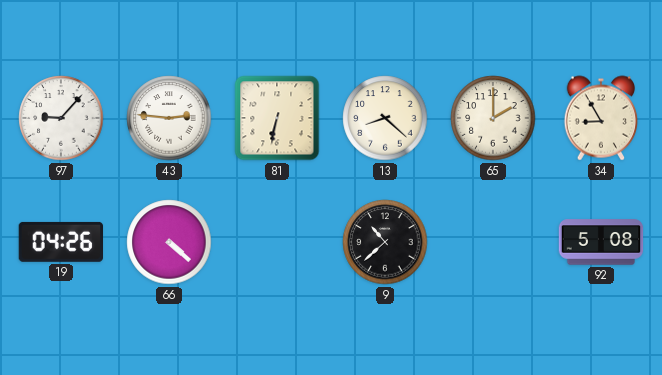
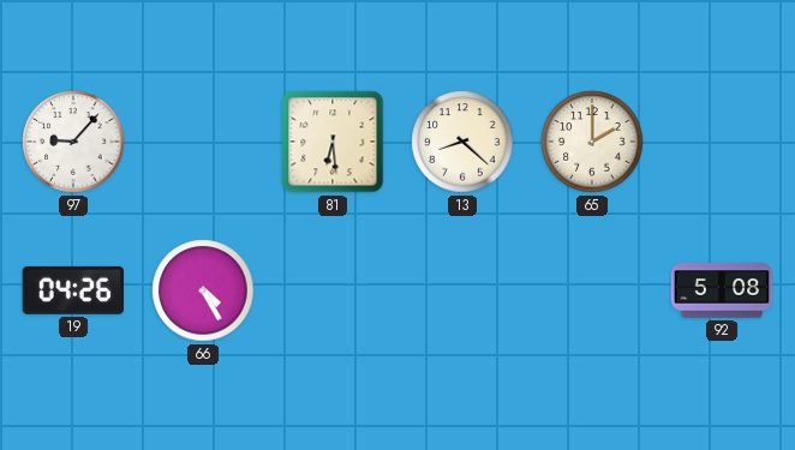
43: 2:46 -> none
81: 6:32 -> 6:29
34: 8:55 -> none
66: 4:22 -> 4:25
9: 10:38 -> none
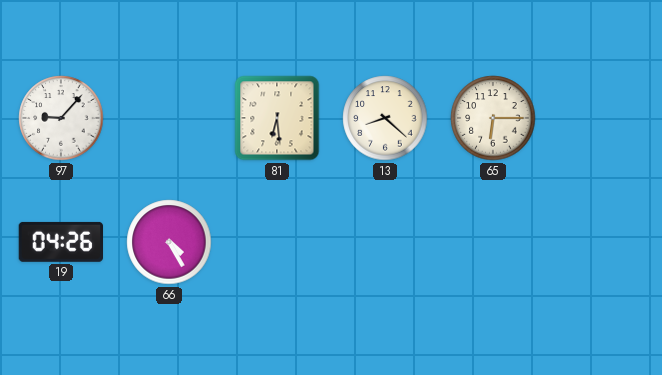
65: 2:00 -> 6:15
92: 5:08 -> none
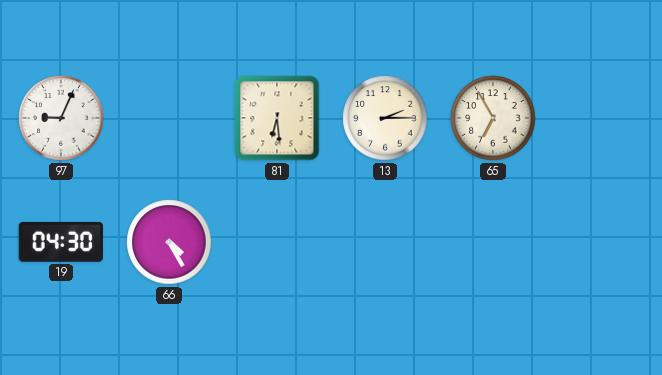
97: 9:07 -> 9:04
13: 8:22 -> 2:15
65: 6:15 -> 6:55
19: 04:26 -> 04:30
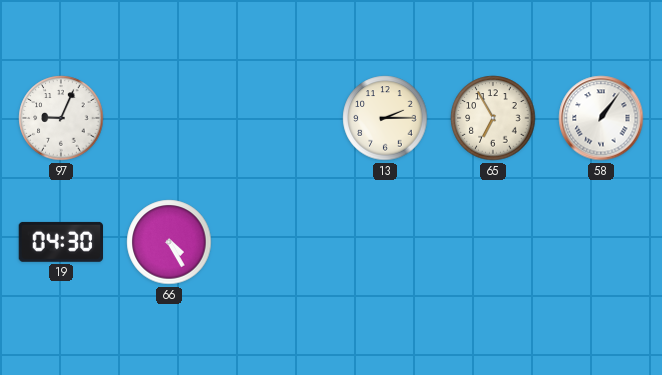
81: 6:29 -> none
58: none -> 1:06
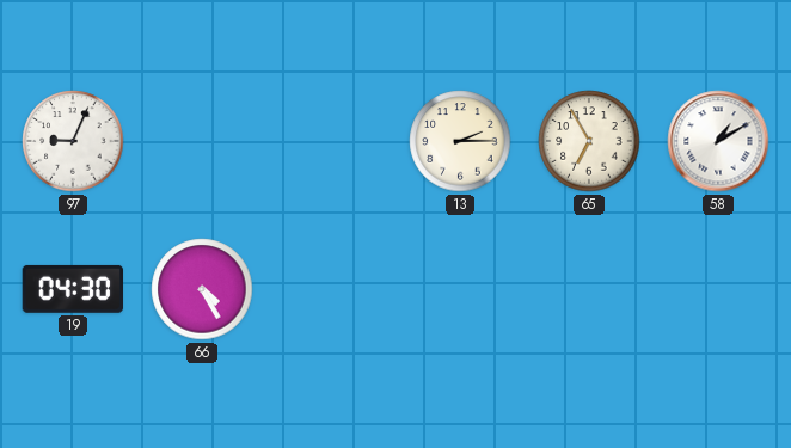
58: 1:06 -> 1:10
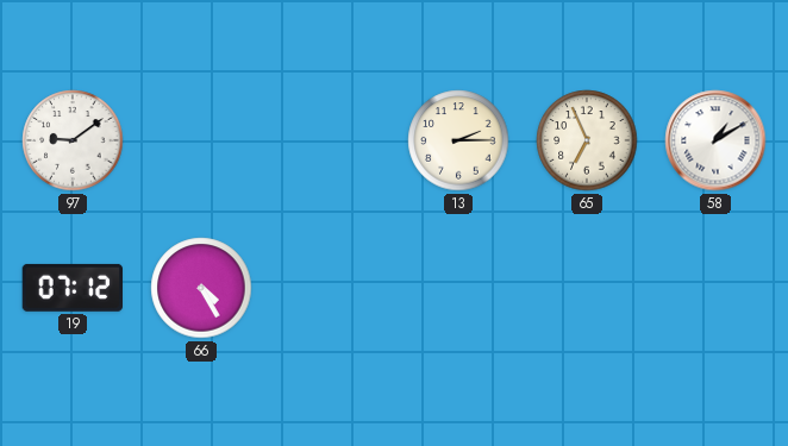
97: 9:04 -> 9:09
65: 6:55 -> 6:56
19: 04:30 -> 07:12
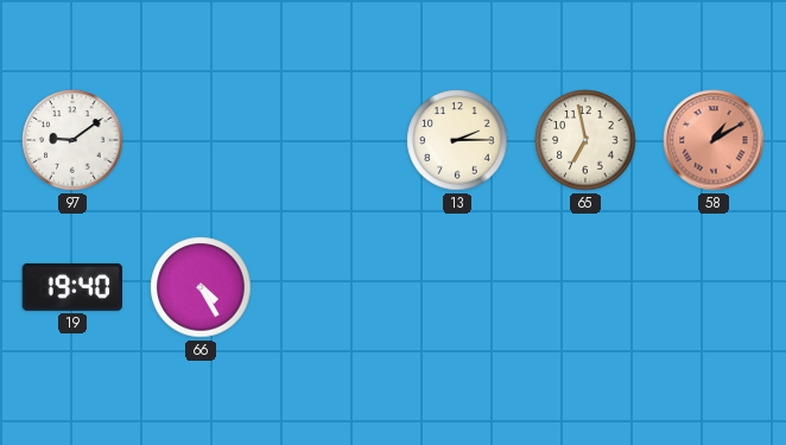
65: 6:56 -> 6:58
58 dial: white -> salmon
19: 07:12 -> 19:40
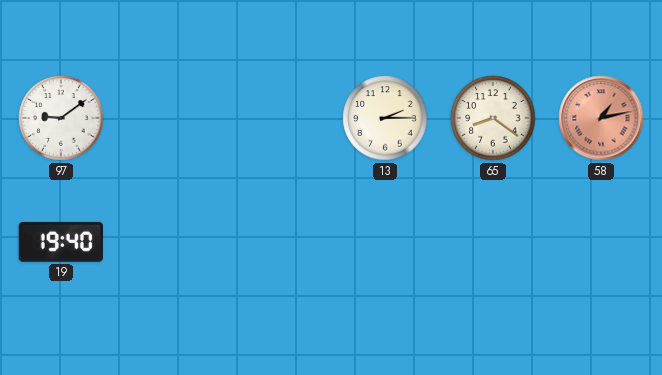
65: 6:58 -> 8:21
58: 1:10 -> 1:13
66: 4:25 -> none
